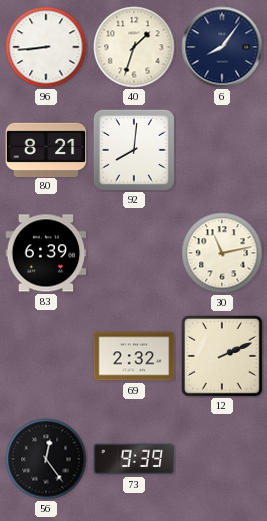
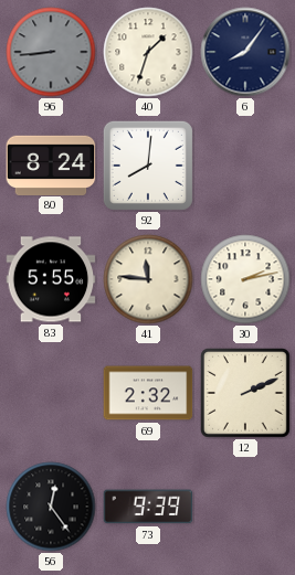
96 dial: white -> grey
80: 8:21 -> 8:24
83: 6:39 -> 5:55
41: none -> 11:46
30: 11:13 -> 2:13
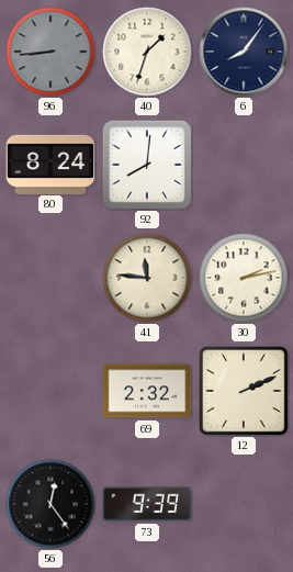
83: 5:55 -> none
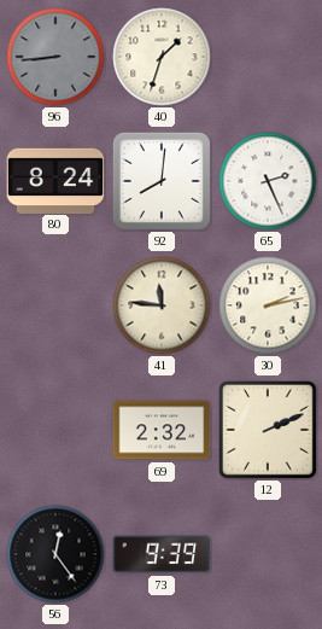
6: 8:06 -> none
65: none -> 2:26
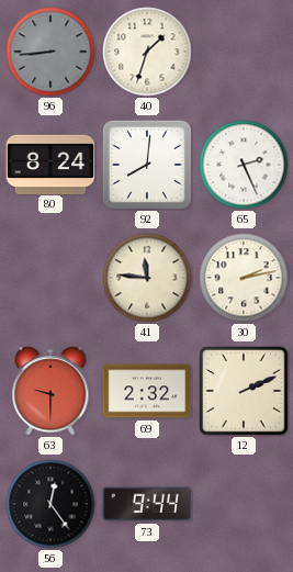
63: none -> 9:30
73: 9:39 -> 9:44
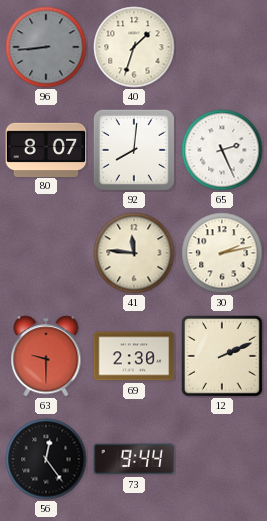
80: 8:24 -> 8:07
69: 2:32 -> 2:30
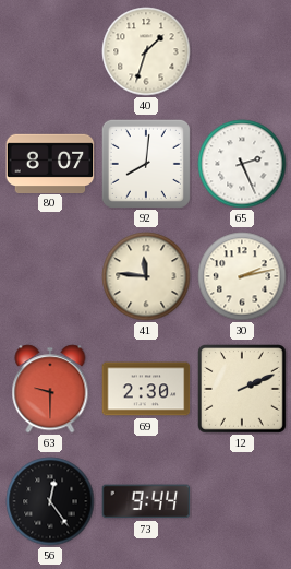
96: 8:44 -> none
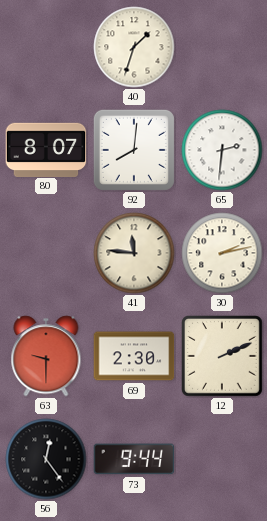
65: 2:26 -> 2:31
